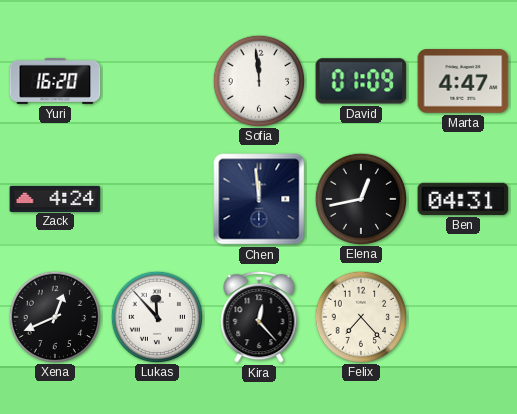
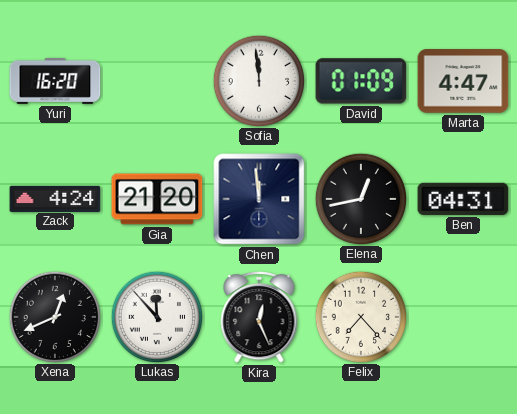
Gia: none -> 21:20
Kira: 12:23 -> 12:26
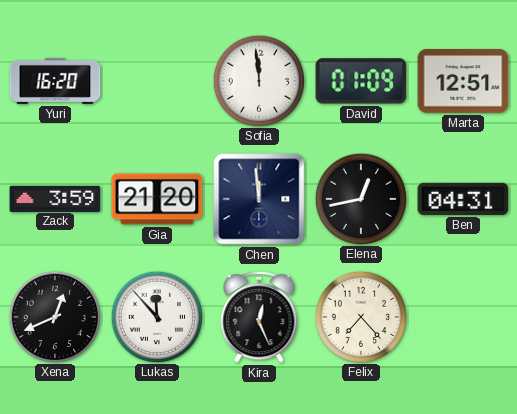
Marta: 4:47 -> 12:51
Zack: 4:24 -> 3:59
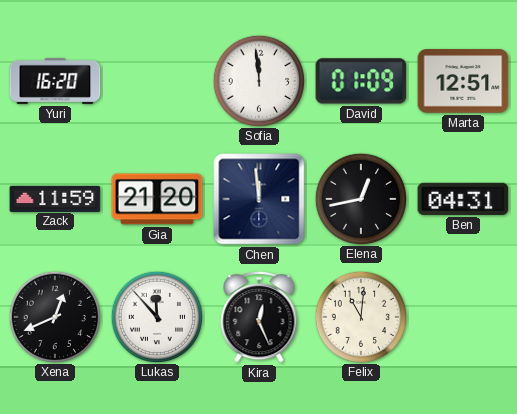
Zack: 3:59 -> 11:59
Felix: 7:23 -> 11:01
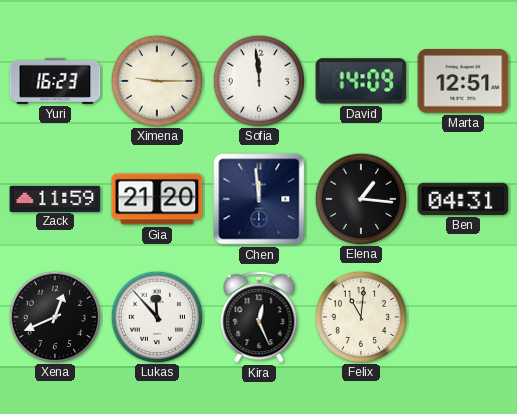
Yuri: 16:20 -> 16:23
Ximena: none -> 9:15
David: 01:09 -> 14:09
Elena: 12:43 -> 1:16
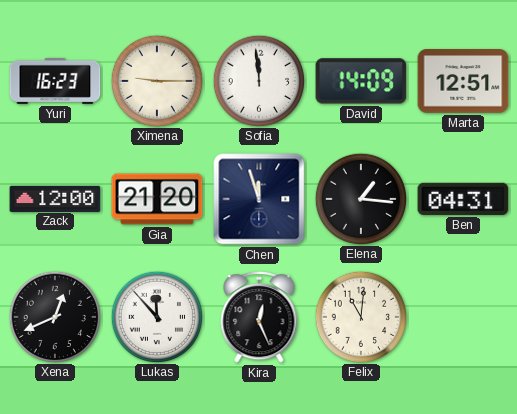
Zack: 11:59 -> 12:00
Chen: 11:59 -> 11:57
